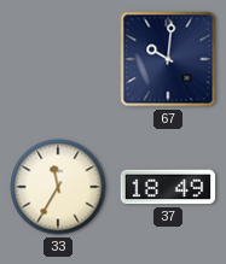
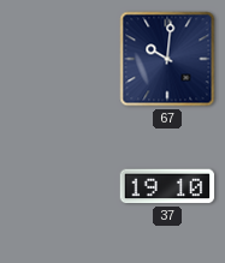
33: 11:35 -> none
37: 18:49 -> 19:10
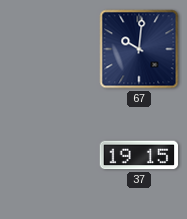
37: 19:10 -> 19:15
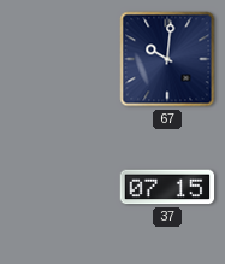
37: 19:15 -> 07:15
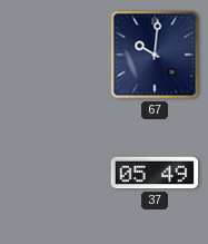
37: 07:15 -> 05:49
